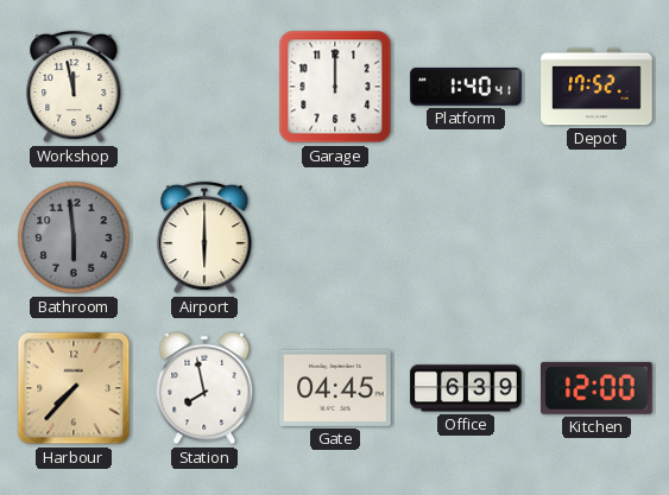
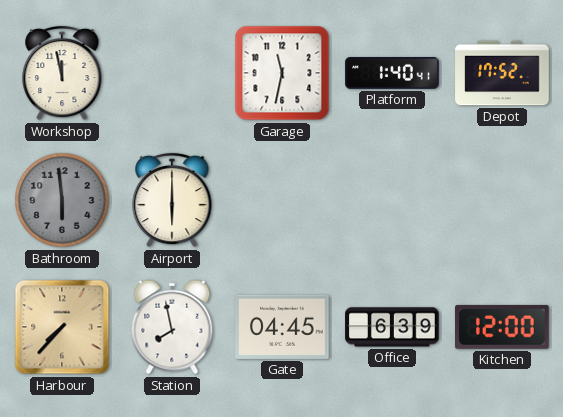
Garage: 12:00 -> 11:32
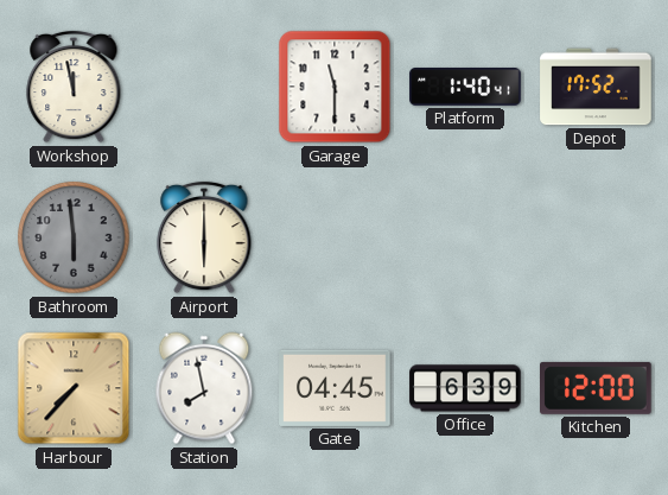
Garage: 11:32 -> 11:30
